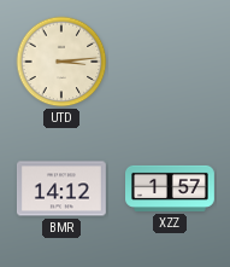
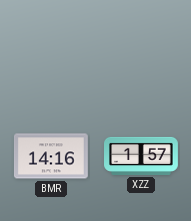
UTD: 3:14 -> none
BMR: 14:12 -> 14:16
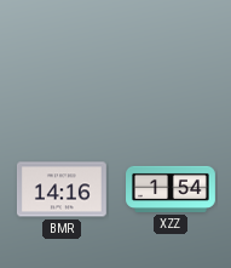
XZZ: 1:57 -> 1:54
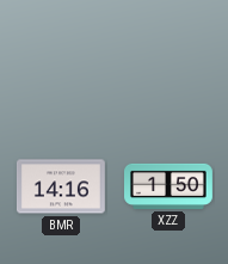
XZZ: 1:54 -> 1:50
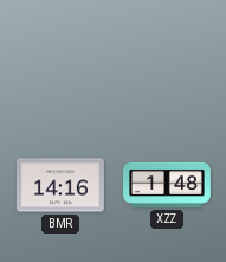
XZZ: 1:50 -> 1:48
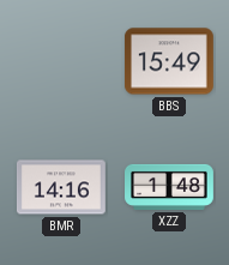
BBS: none -> 15:49
